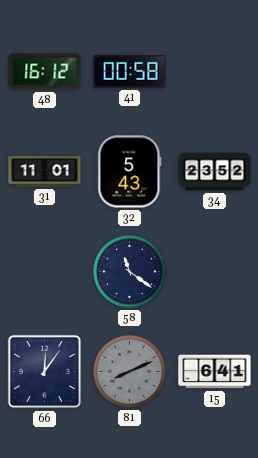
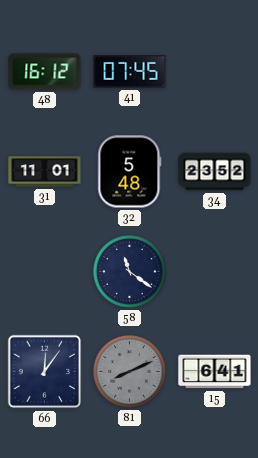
41: 00:58 -> 07:45
32: 5:43 -> 5:48
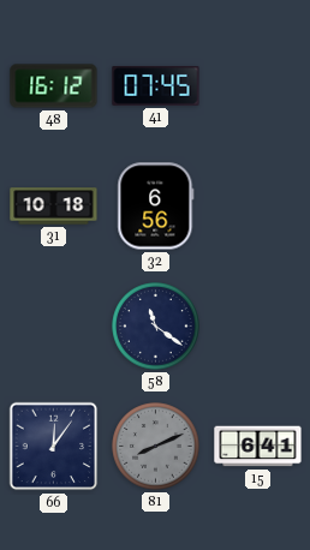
31: 11:01 -> 10:18
32: 5:48 -> 6:56
34: 23:52 -> none
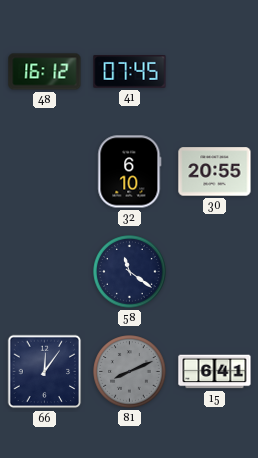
31: 10:18 -> none
32: 6:56 -> 6:10
30: none -> 20:55
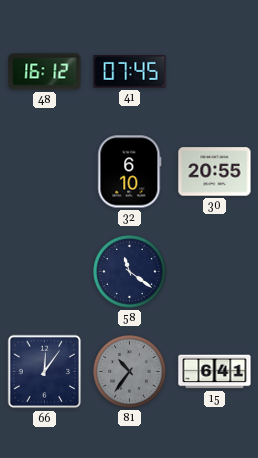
81: 8:11 -> 10:36
